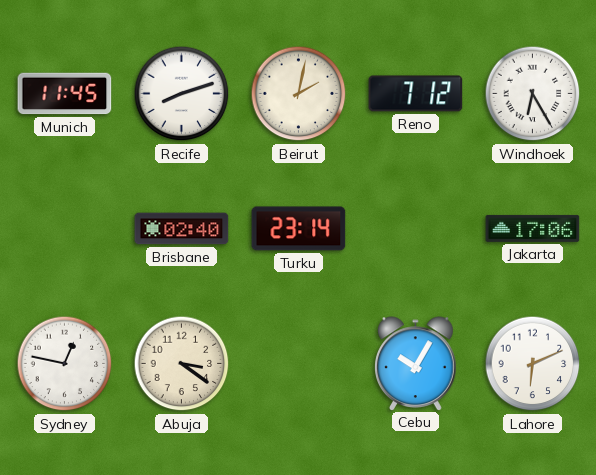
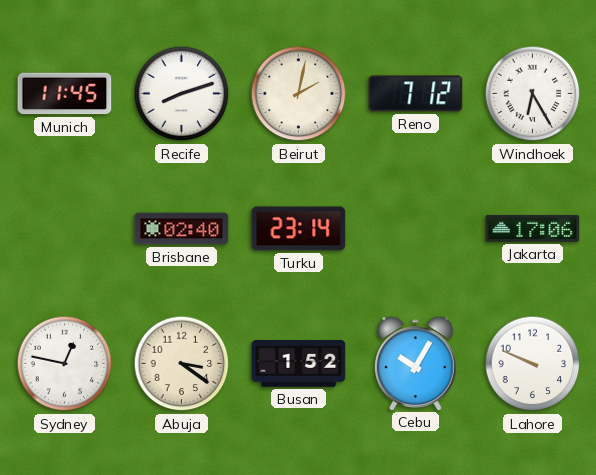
Busan: none -> 1:52
Lahore: 6:11 -> 9:49
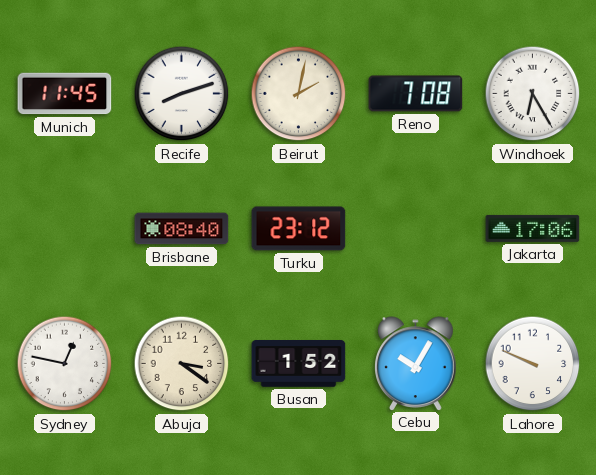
Reno: 7:12 -> 7:08
Brisbane: 02:40 -> 08:40
Turku: 23:14 -> 23:12
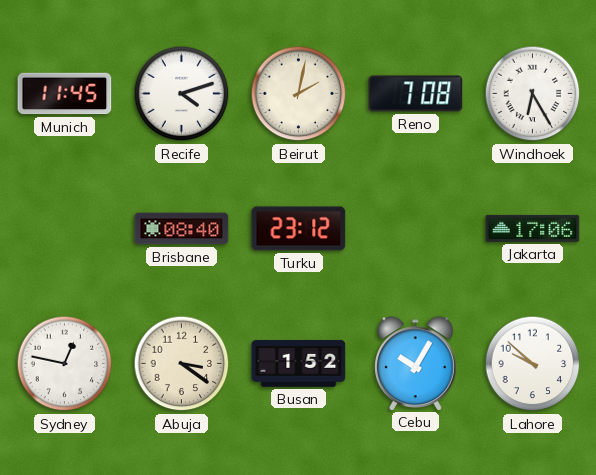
Recife: 8:12 -> 4:12
Lahore: 9:49 -> 9:52
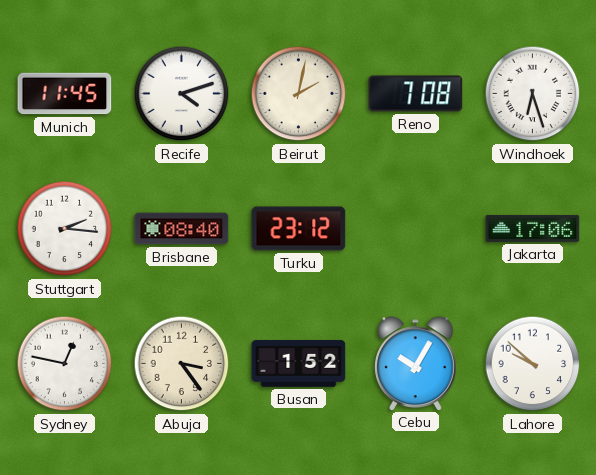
Windhoek: 6:25 -> 6:27
Stuttgart: none -> 2:16
Abuja: 3:21 -> 3:24
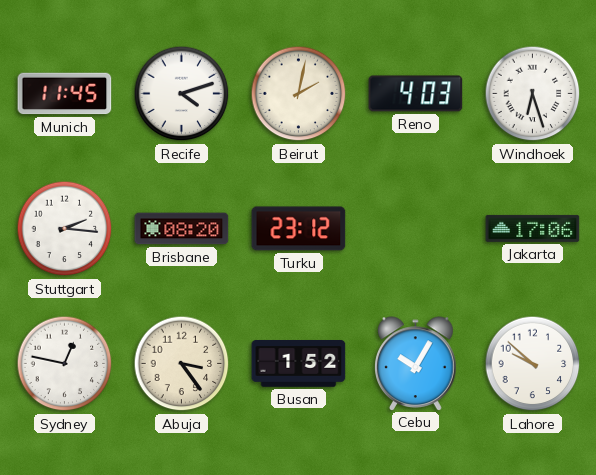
Reno: 7:08 -> 4:03
Brisbane: 08:40 -> 08:20
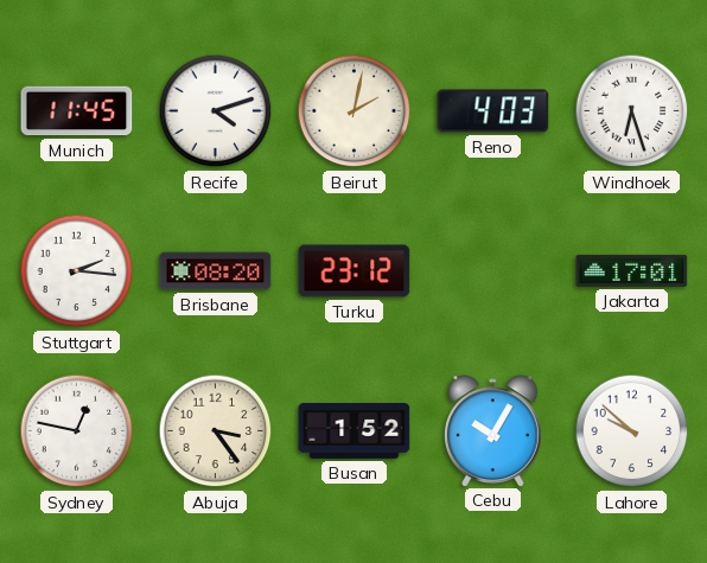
Jakarta: 17:06 -> 17:01
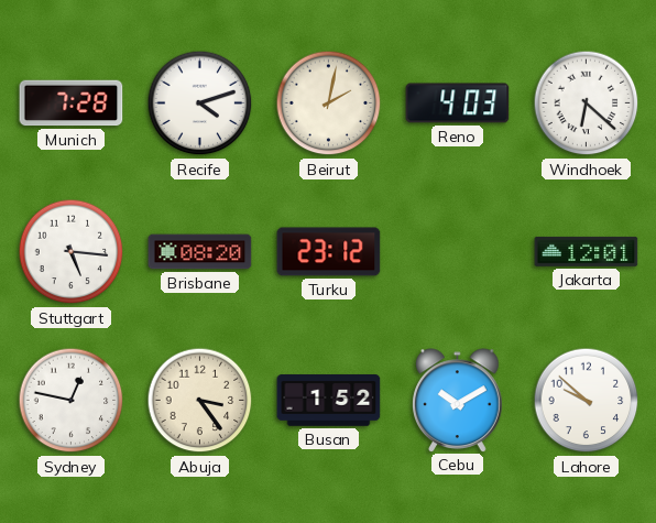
Munich: 11:45 -> 7:28
Windhoek: 6:27 -> 6:22
Stuttgart: 2:16 -> 5:16
Jakarta: 17:01 -> 12:01
Cebu: 10:05 -> 10:10
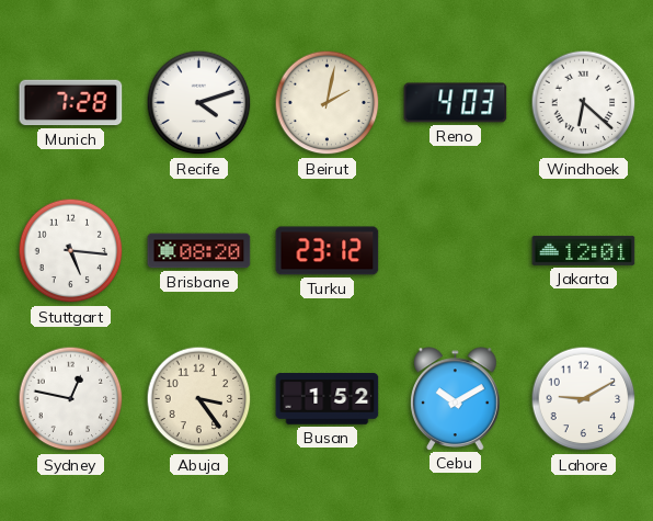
Lahore: 9:52 -> 9:10
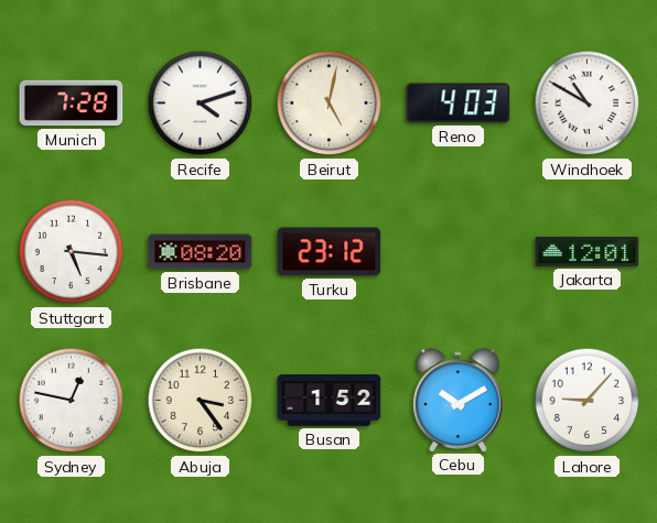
Beirut: 2:02 -> 5:02
Windhoek: 6:22 -> 10:50
Lahore: 9:10 -> 9:07
